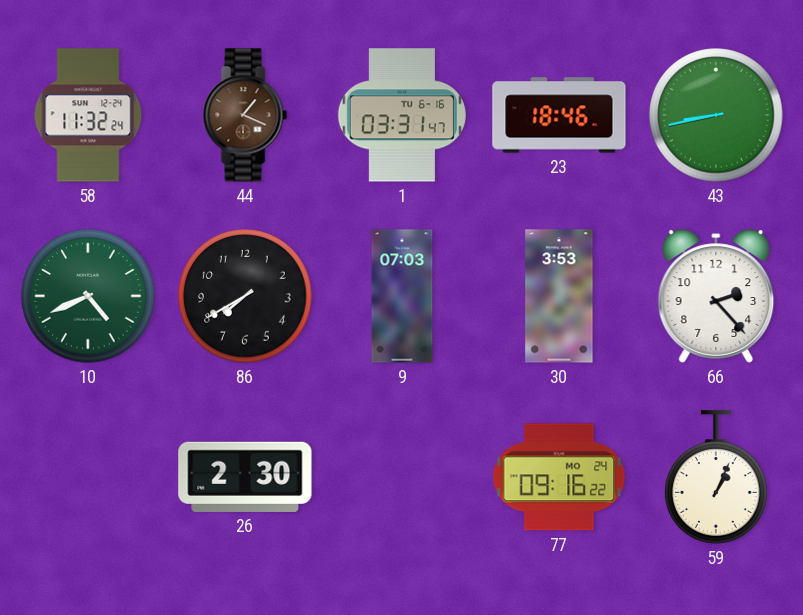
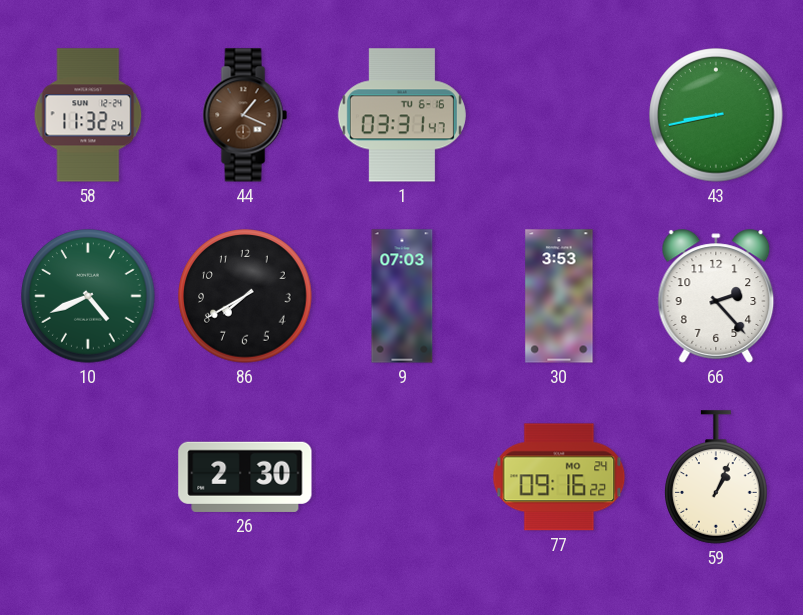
23: 18:46 -> none
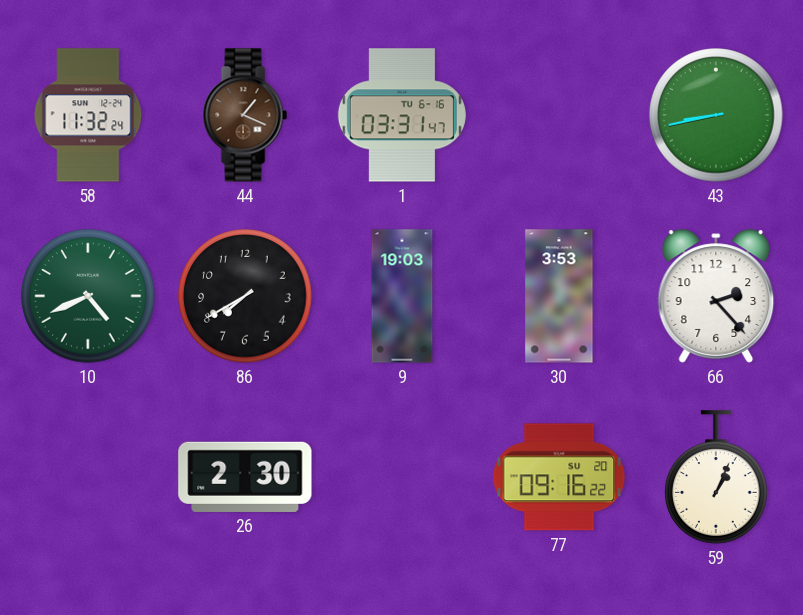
9: 07:03 -> 19:03
77 date: MO 24 -> SU 20
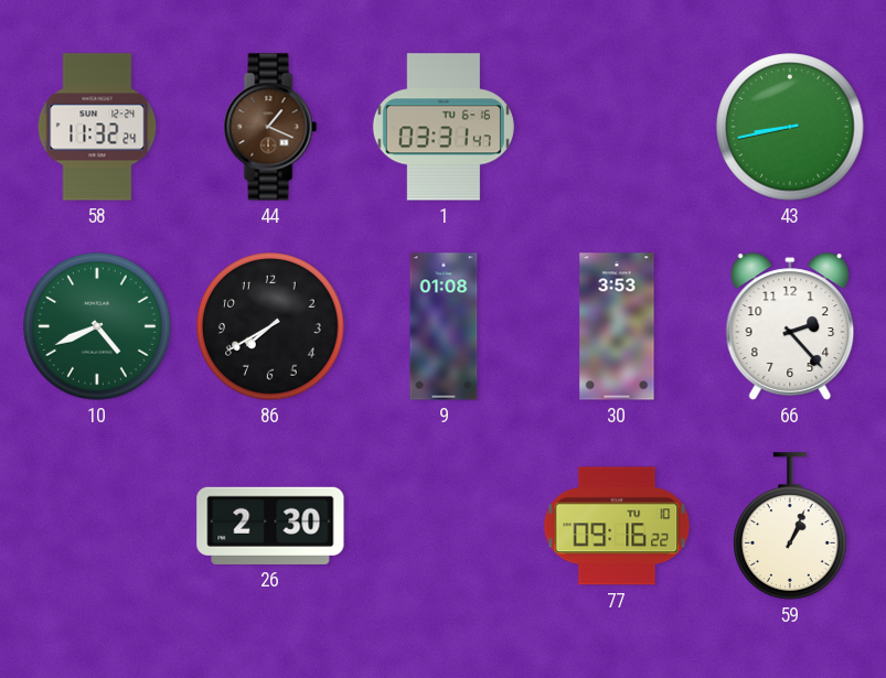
9: 19:03 -> 01:08
77 date: SU 20 -> TU 10
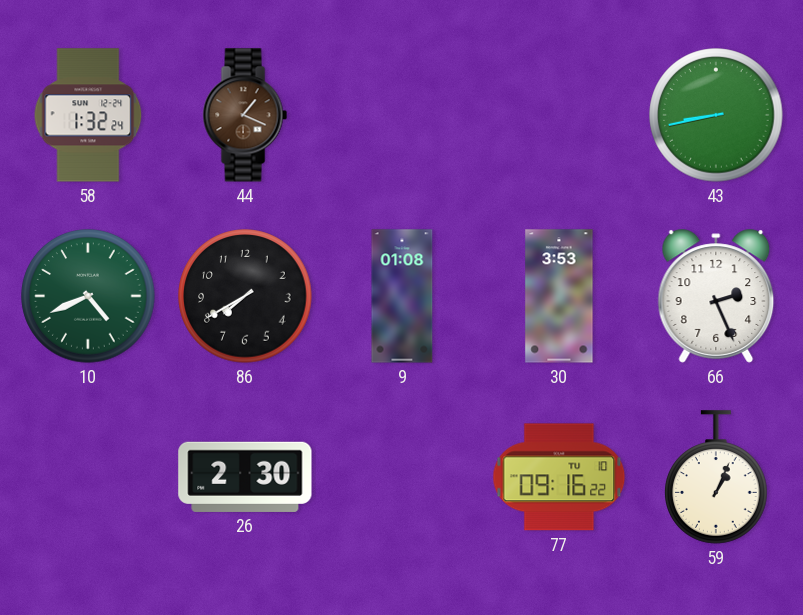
58: 11:32 -> 1:32
1: 03:31 -> none
66: 2:23 -> 2:26
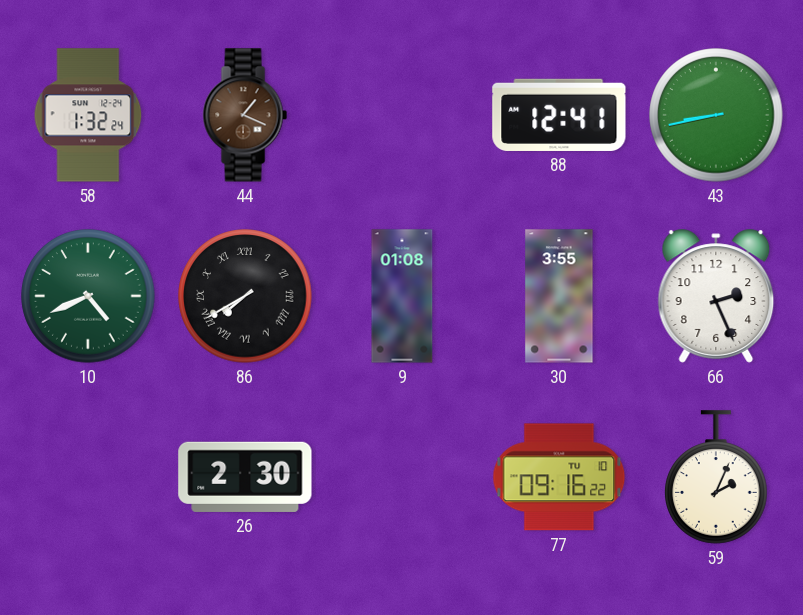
88: none -> 12:41
86 numerals: Arabic -> Roman
30: 3:53 -> 3:55
59: 1:04 -> 2:04
